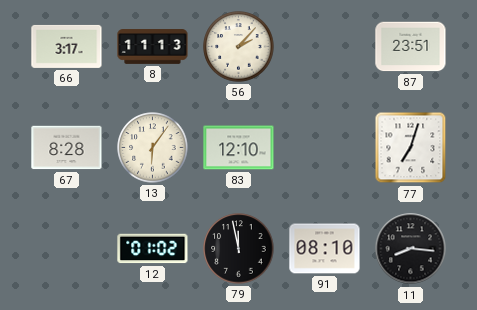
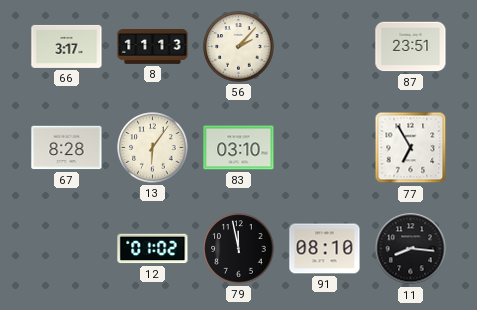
83: 12:10 -> 03:10
77: 7:03 -> 6:55
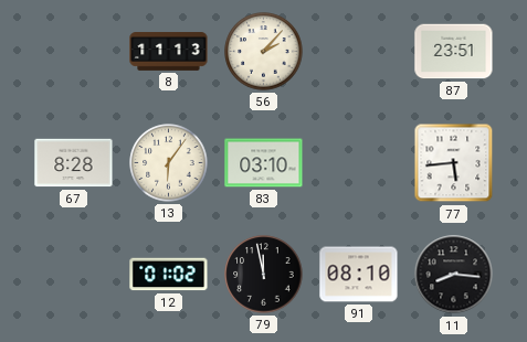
66: 3:17 -> none
77: 6:55 -> 5:44
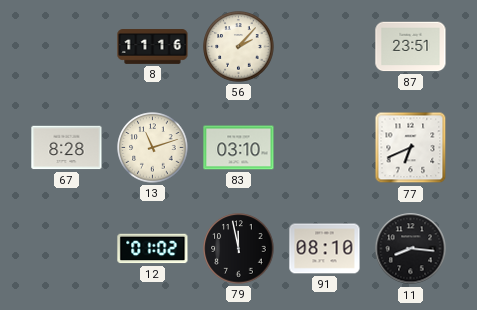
8: 11:13 -> 11:16
13: 6:06 -> 11:12
77: 5:44 -> 6:41
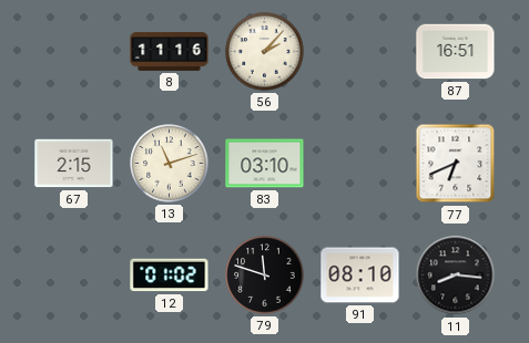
87: 23:51 -> 16:51
67: 8:28 -> 2:15
79: 11:58 -> 11:48
